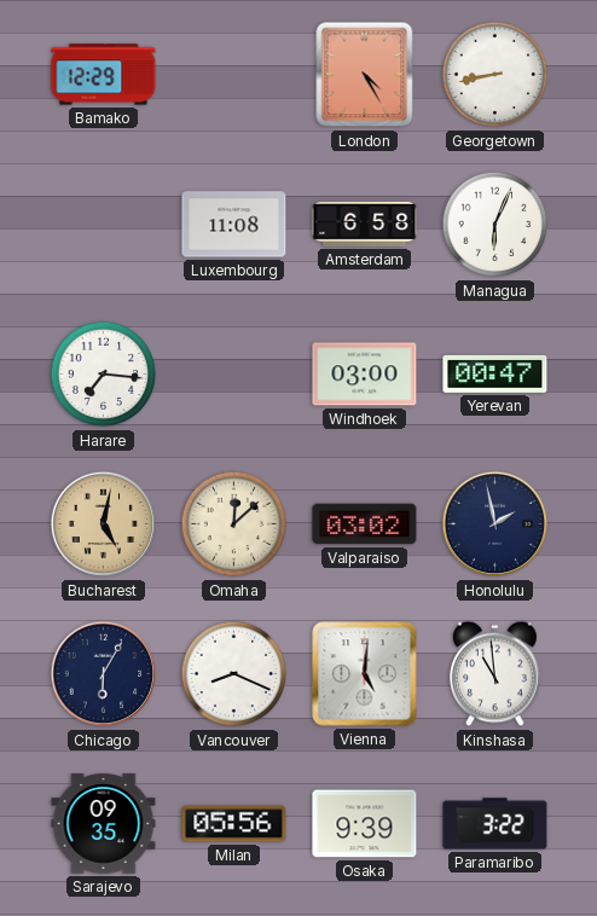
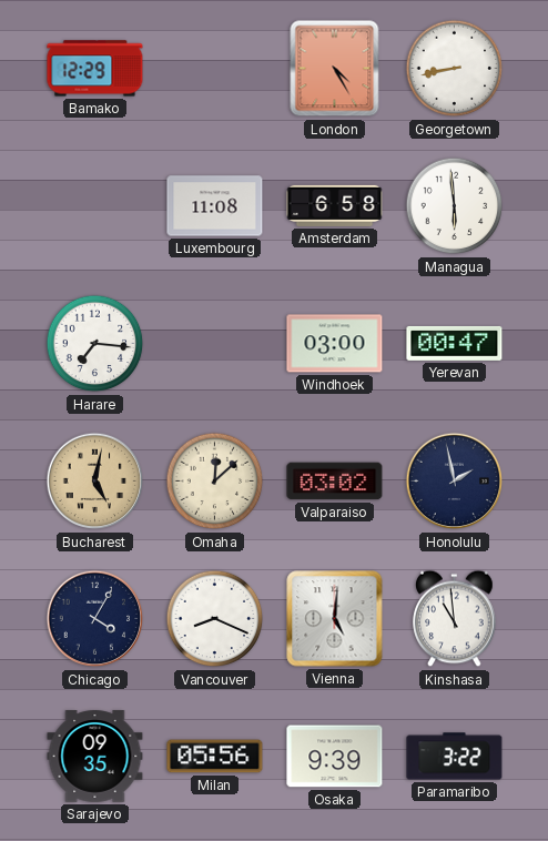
Managua: 6:04 -> 5:59
Chicago: 6:05 -> 4:05
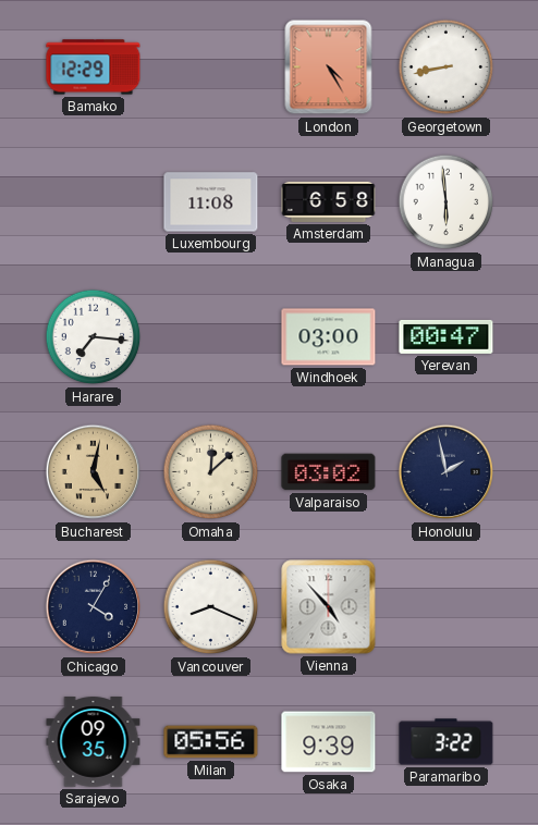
Vienna: 5:01 -> 4:53
Kinshasa: 10:59 -> none
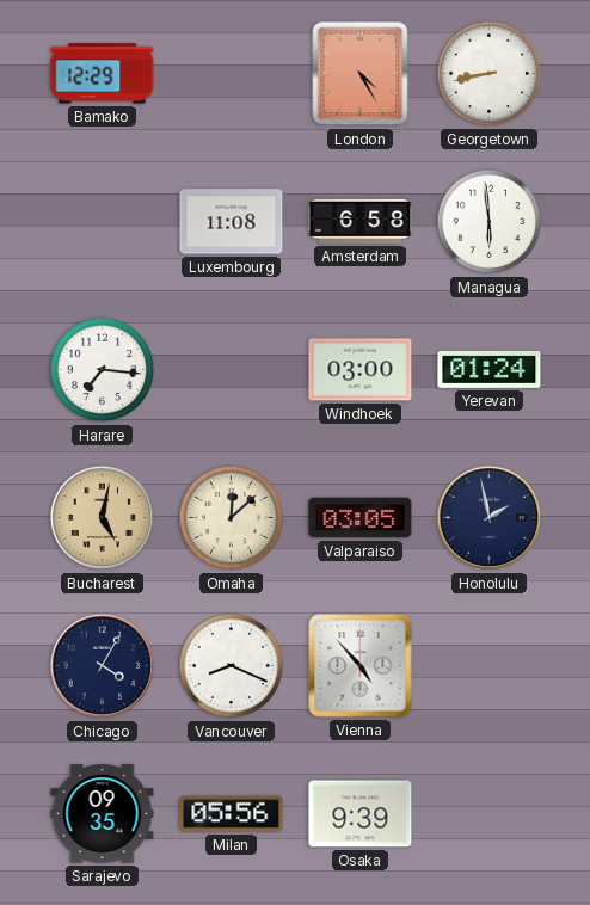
Yerevan: 00:47 -> 01:24
Valparaiso: 03:02 -> 03:05
Paramaribo: 3:22 -> none
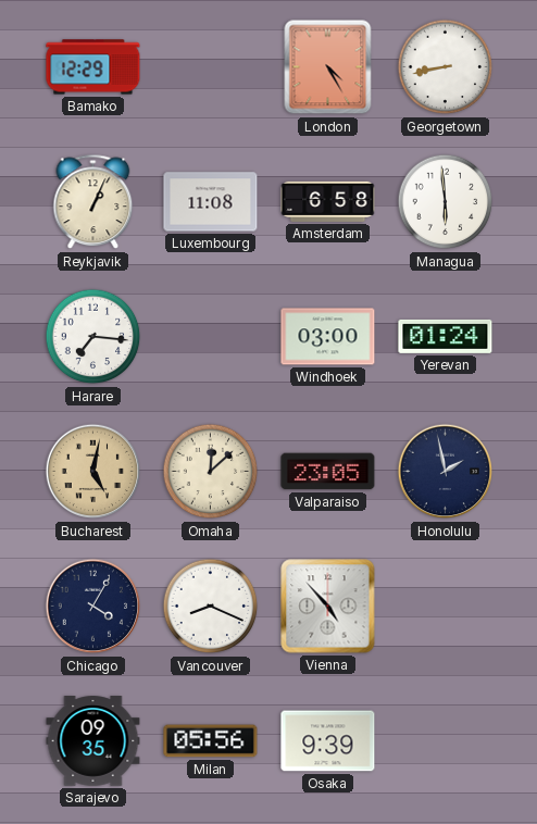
Reykjavik: none -> 1:04
Valparaiso: 03:05 -> 23:05
